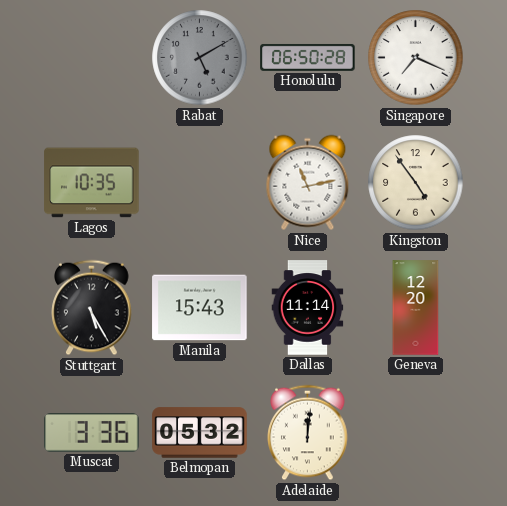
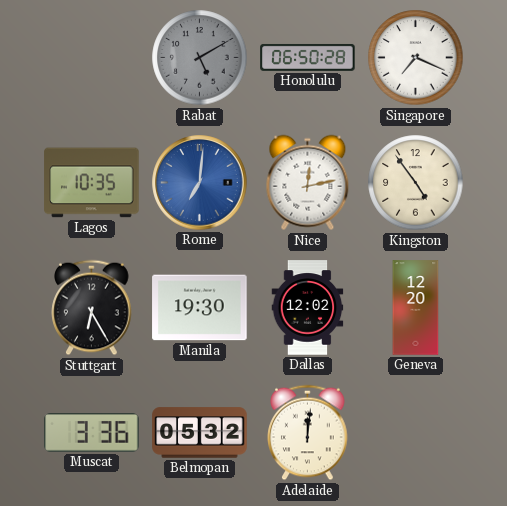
Rome: none -> 7:01
Nice: 11:13 -> 12:13
Stuttgart: 5:25 -> 6:25
Manila: 15:43 -> 19:30
Dallas: 11:14 -> 12:02
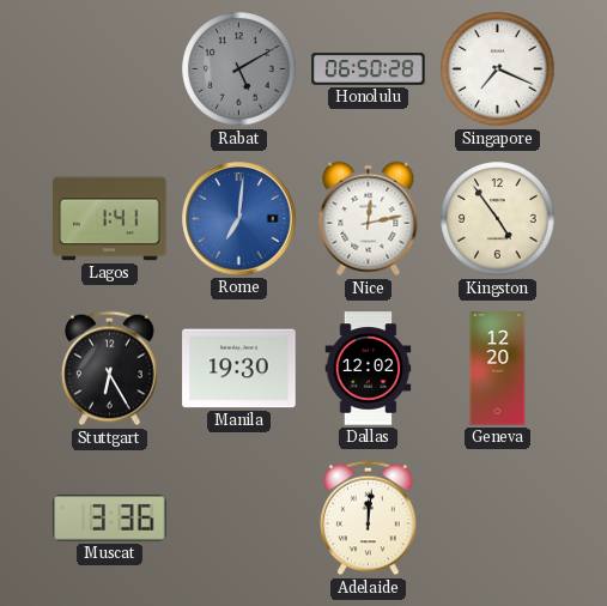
Lagos: 10:35 -> 1:41
Belmopan: 05:32 -> none
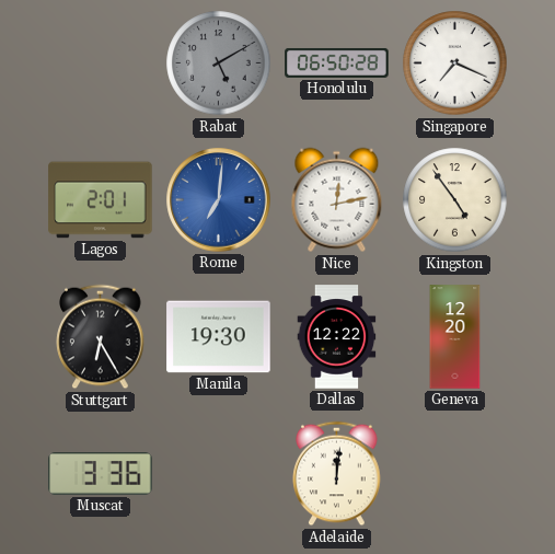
Lagos: 1:41 -> 2:01
Dallas: 12:02 -> 12:22
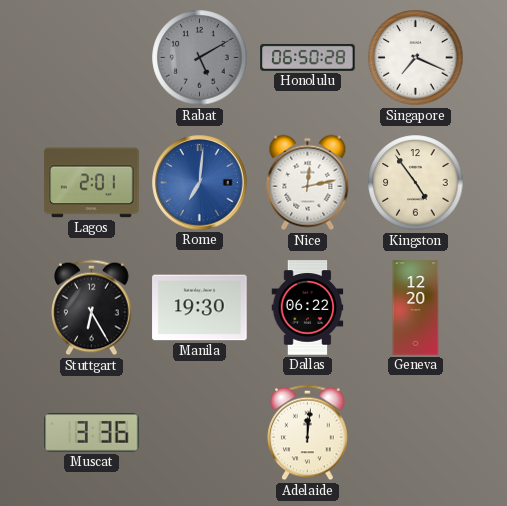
Dallas: 12:22 -> 06:22
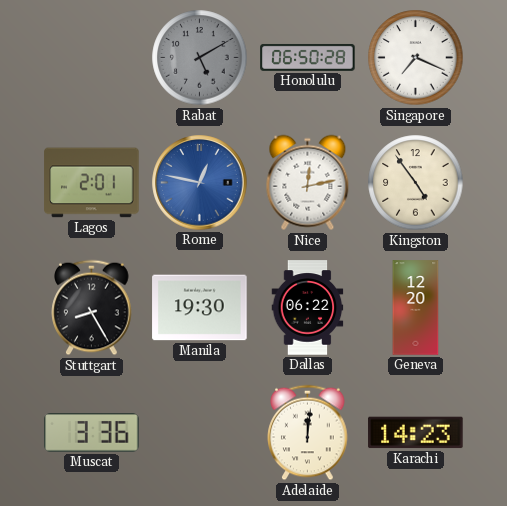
Rome: 7:01 -> 12:47
Stuttgart: 6:25 -> 8:25
Karachi: none -> 14:23
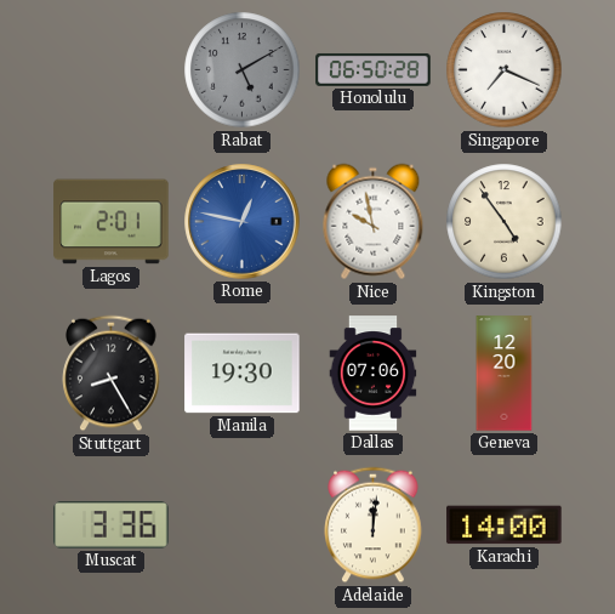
Nice: 12:13 -> 9:58
Dallas: 06:22 -> 07:06
Karachi: 14:23 -> 14:00
